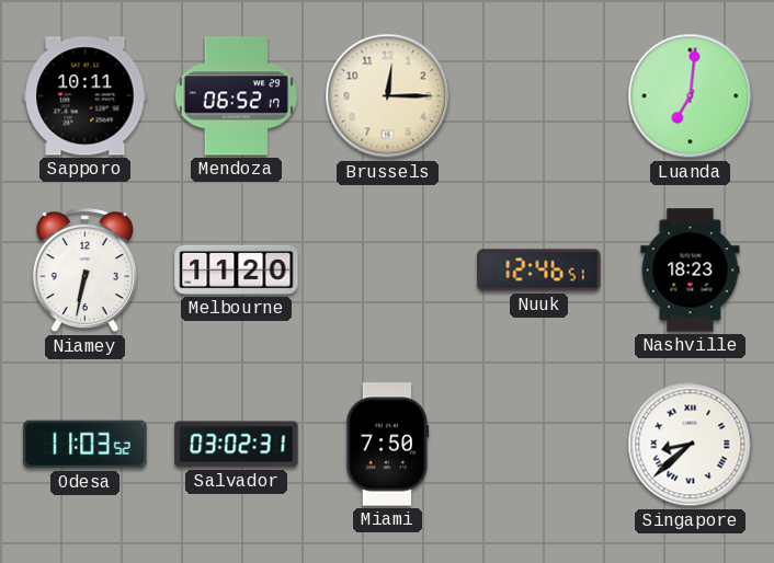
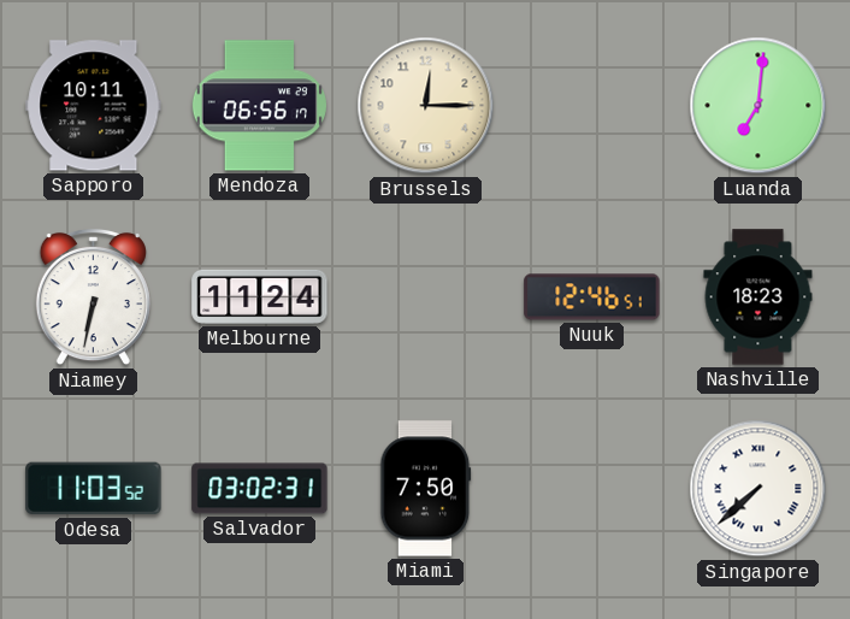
Mendoza: 06:52 -> 06:56
Melbourne: 11:20 -> 11:24
Singapore: 8:38 -> 7:38
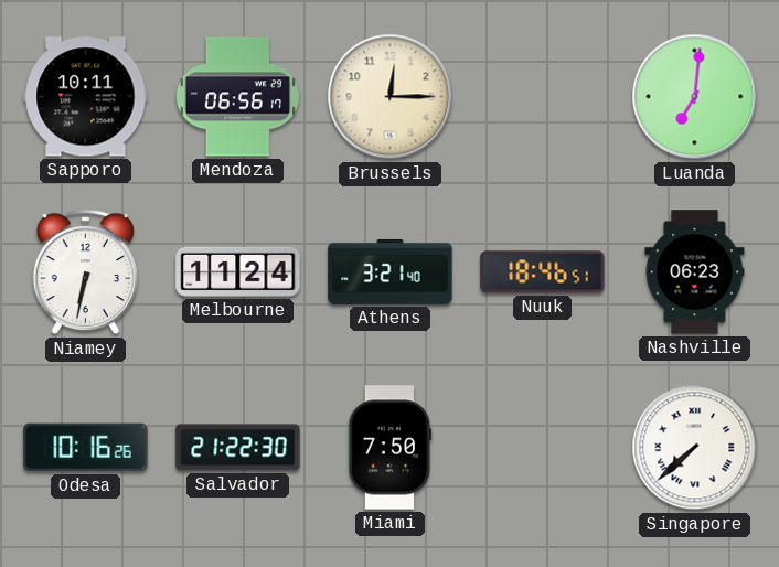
Athens: none -> 3:21
Nuuk: 12:46 -> 18:46
Nashville: 18:23 -> 06:23
Odesa: 11:03 -> 10:16
Salvador: 03:02 -> 21:22
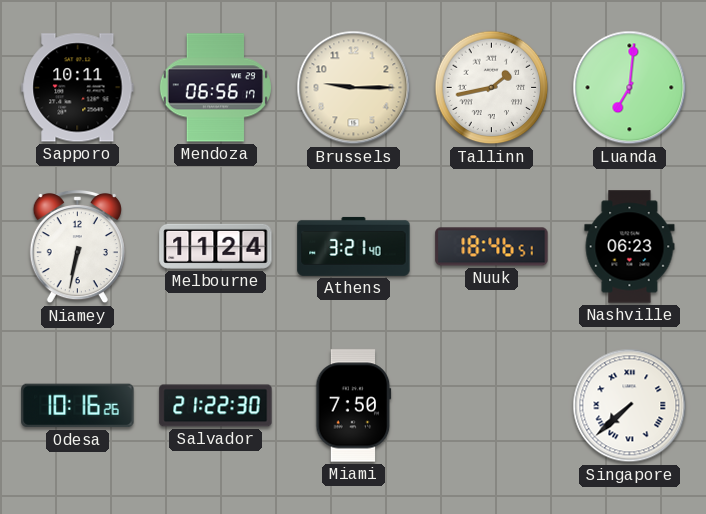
Brussels: 12:15 -> 9:15
Tallinn: none -> 1:43
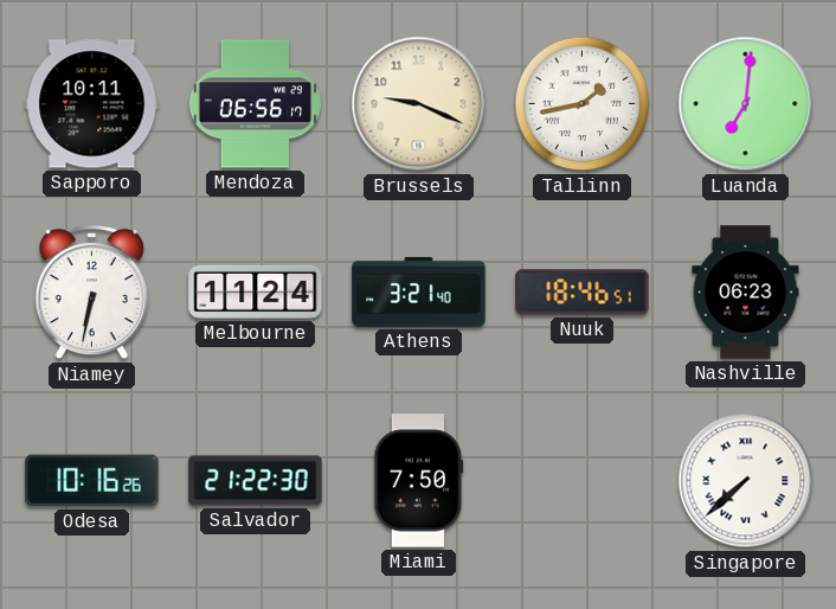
Brussels: 9:15 -> 9:19
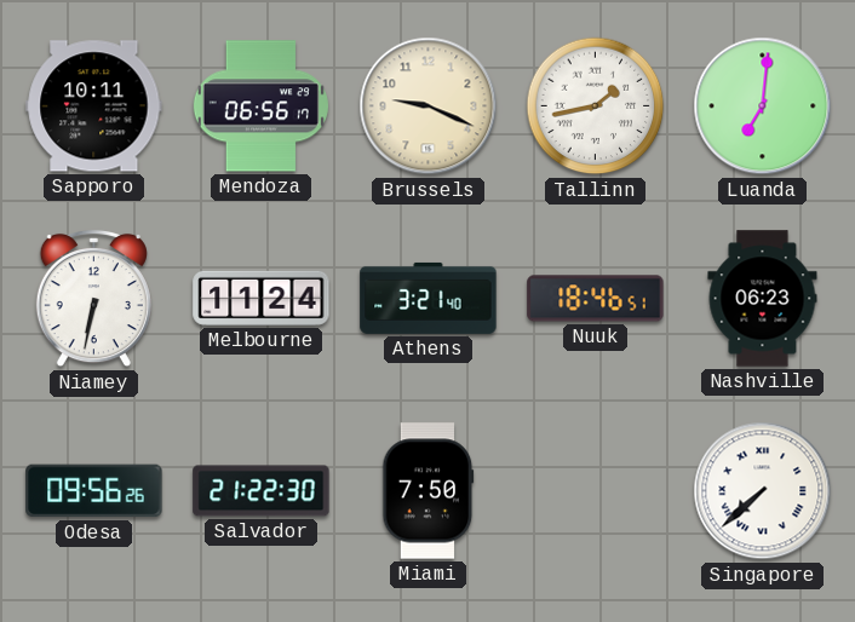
Odesa: 10:16 -> 09:56
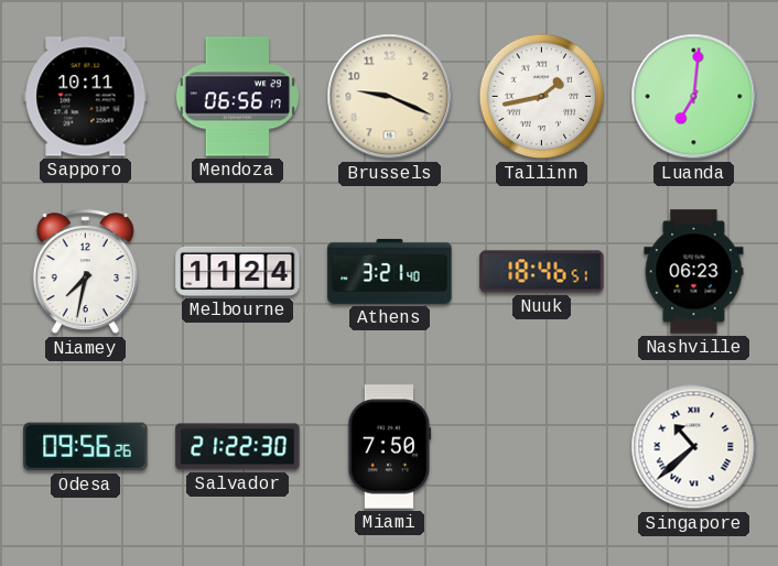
Niamey: 6:32 -> 7:32
Singapore: 7:38 -> 10:38
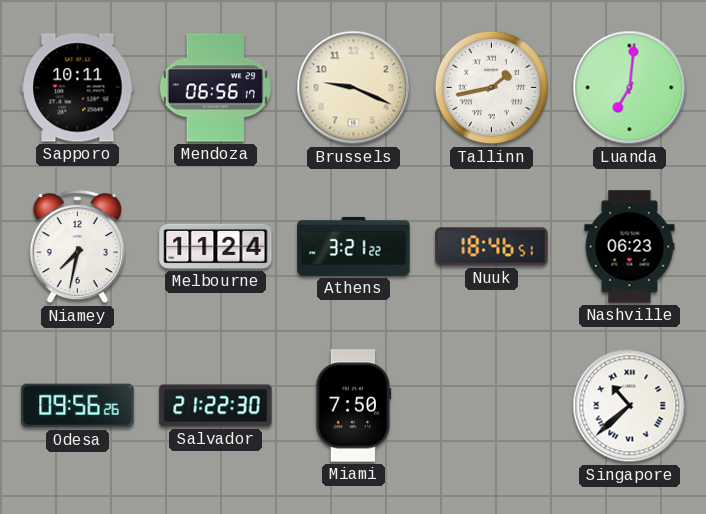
Athens: 3:21:40 -> 3:21:22
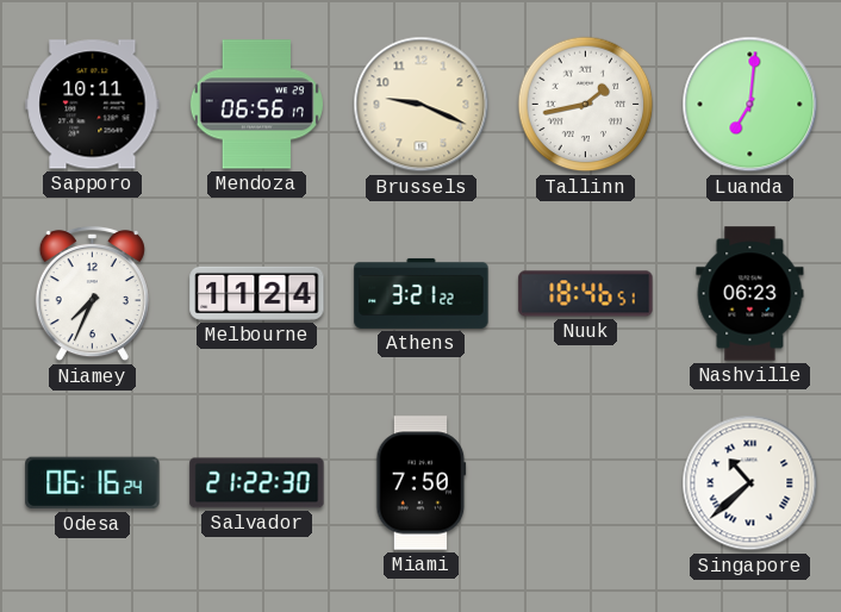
Niamey: 7:32 -> 7:34
Odesa: 09:56 -> 06:16
